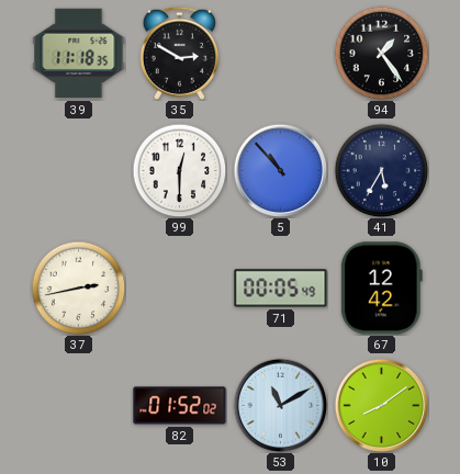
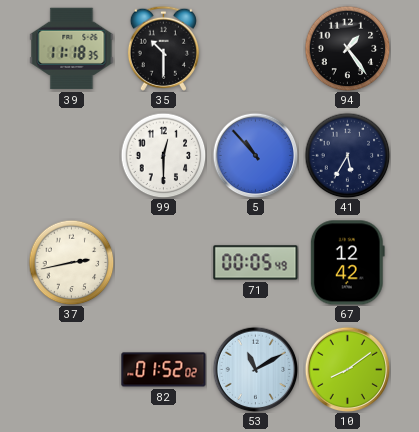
35: 2:50 -> 10:30
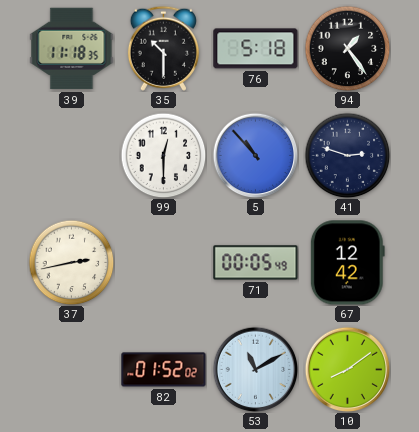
76: none -> 5:18
41: 5:35 -> 2:48
